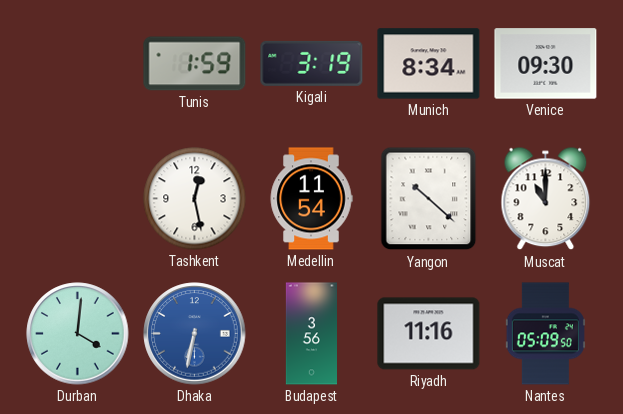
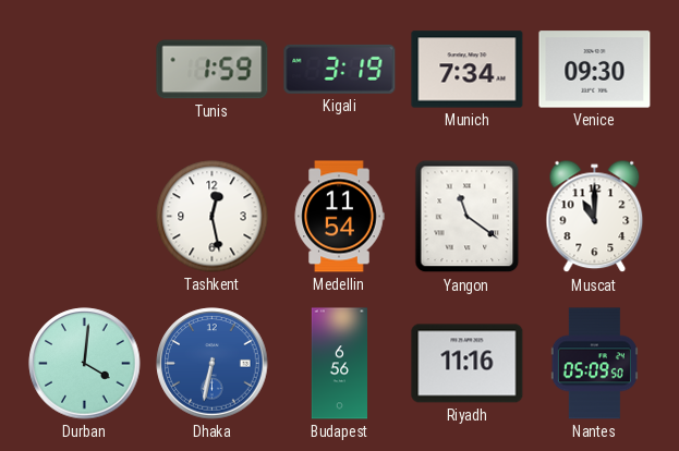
Munich: 8:34 -> 7:34
Yangon: 10:22 -> 11:21
Budapest: 3:56 -> 6:56
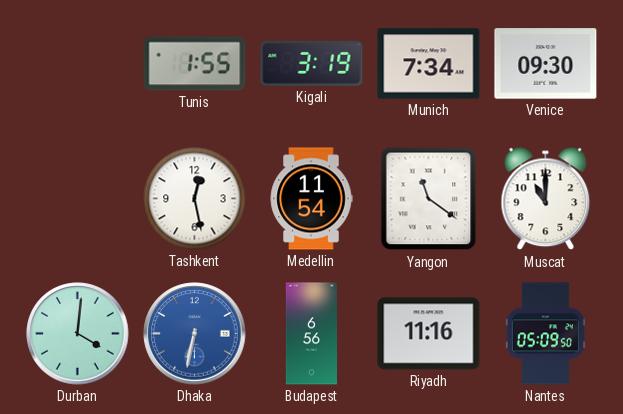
Tunis: 1:59 -> 1:55
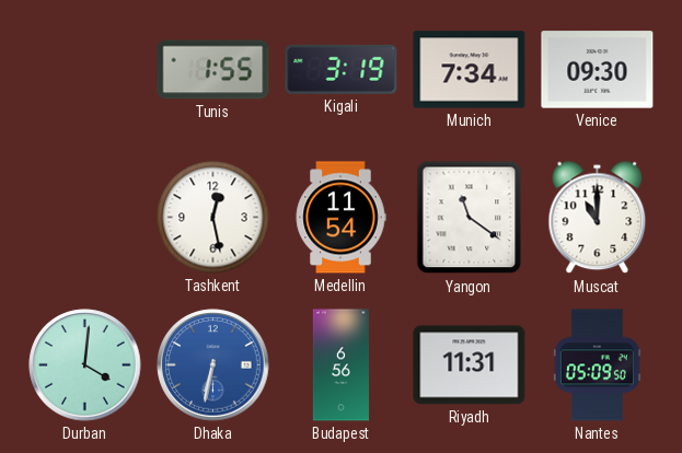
Riyadh: 11:16 -> 11:31
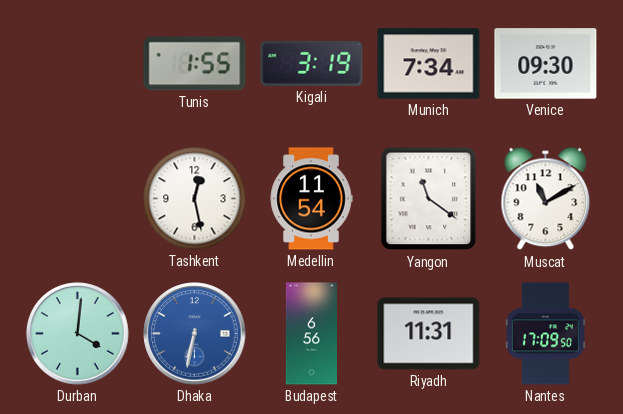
Muscat: 11:00 -> 11:10
Nantes: 05:09 -> 17:09
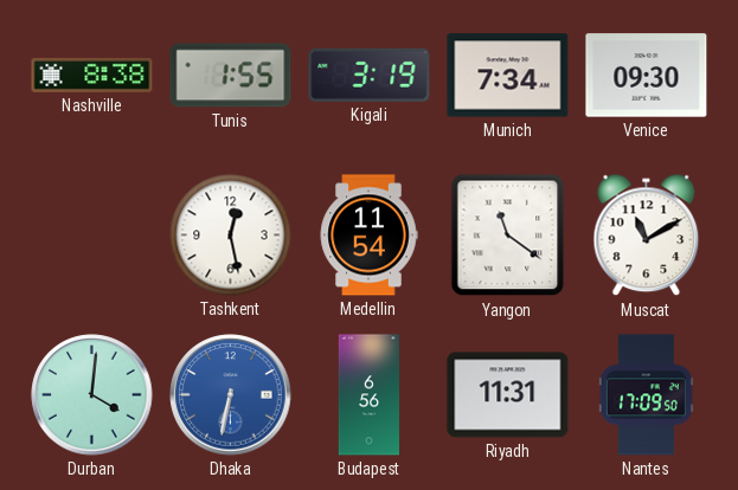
Nashville: none -> 8:38
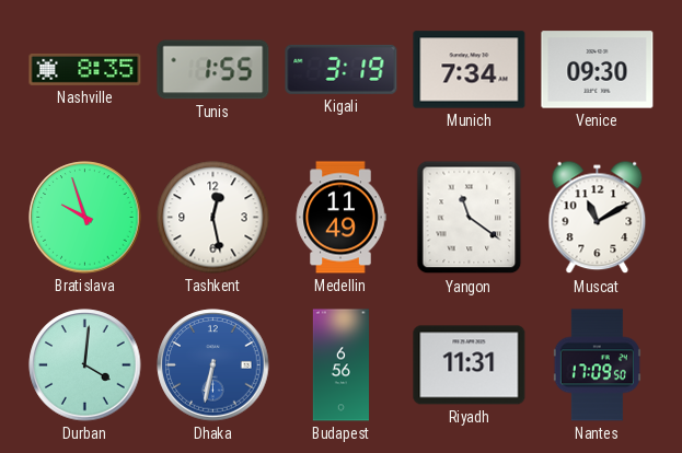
Nashville: 8:38 -> 8:35
Bratislava: none -> 9:57
Medellin: 11:54 -> 11:49
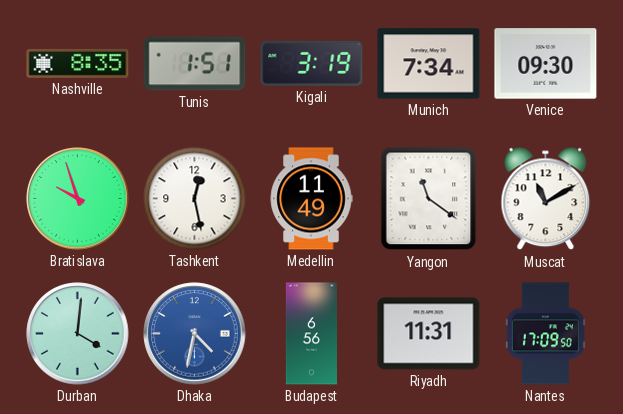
Tunis: 1:55 -> 1:51
Dhaka: 6:32 -> 4:32
